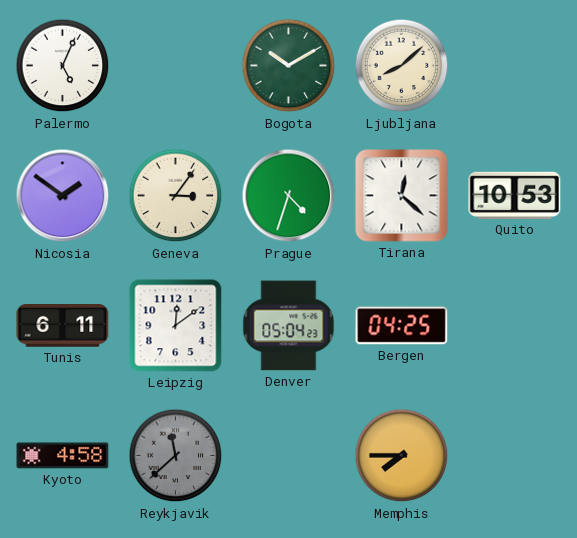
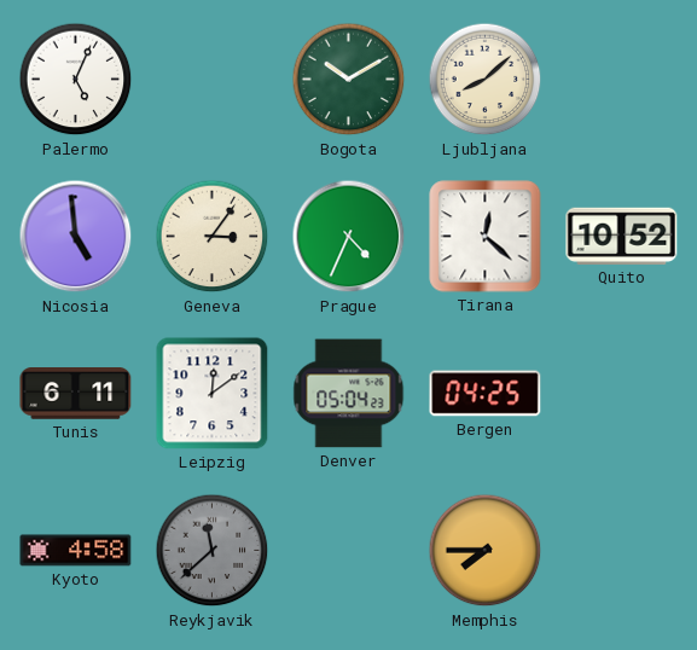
Nicosia: 1:51 -> 4:59
Prague: 4:33 -> 4:34
Quito: 10:53 -> 10:52
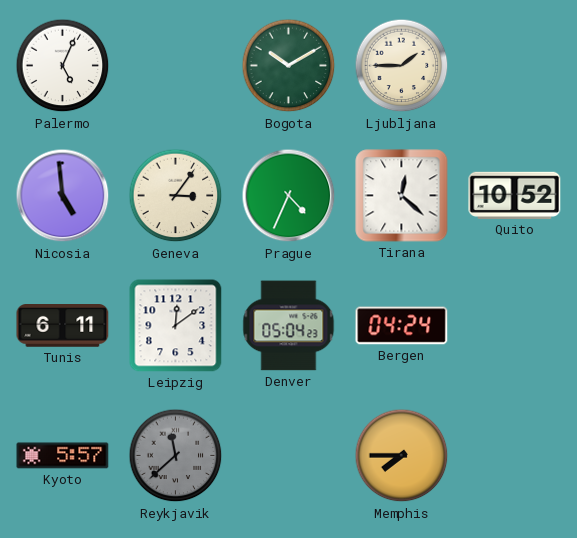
Ljubljana: 8:08 -> 1:45
Bergen: 04:25 -> 04:24
Kyoto: 4:58 -> 5:57
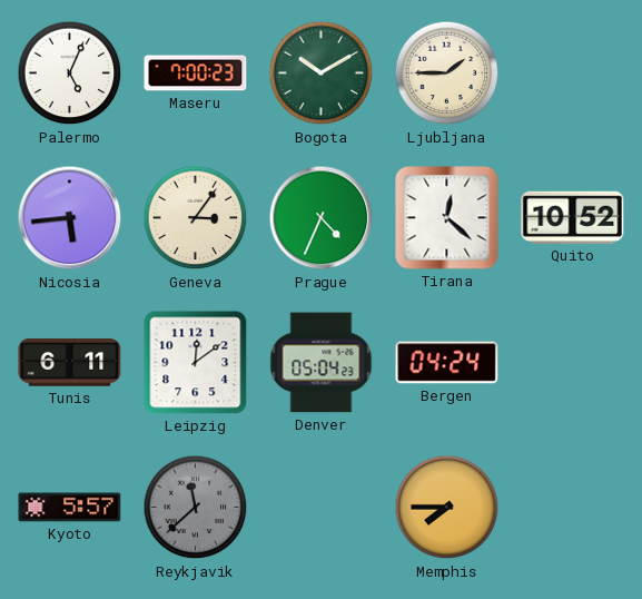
Maseru: none -> 7:00
Nicosia: 4:59 -> 5:44
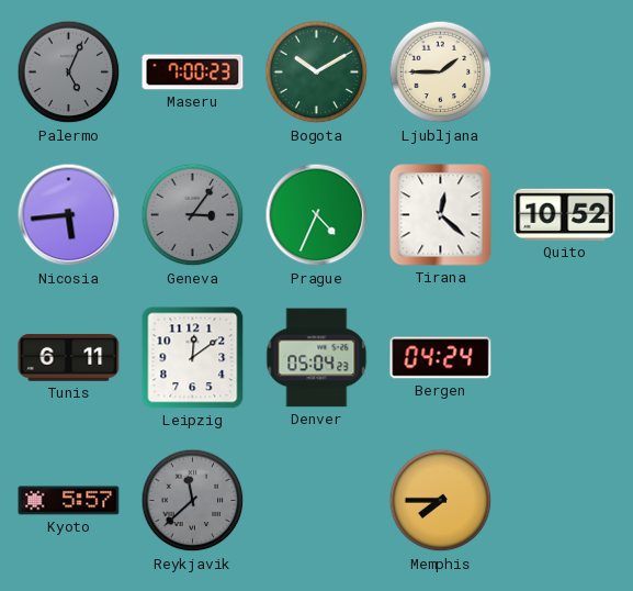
Palermo dial: white -> grey
Geneva dial: cream -> grey
